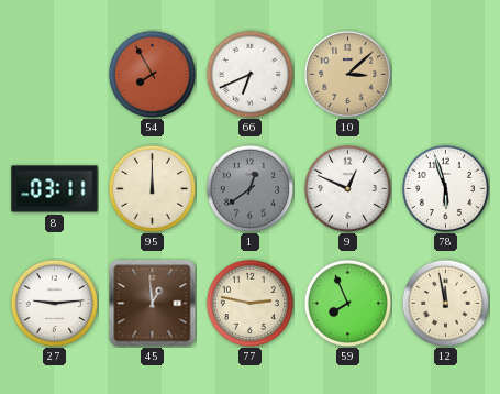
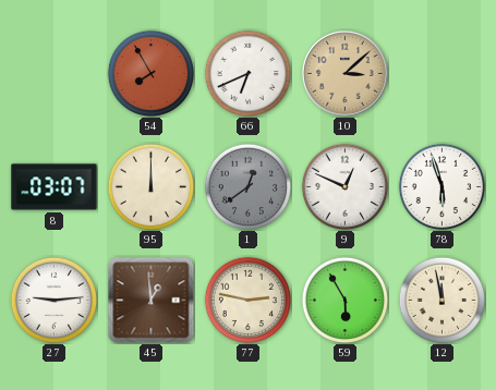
8: 03:11 -> 03:07
59: 7:56 -> 5:55
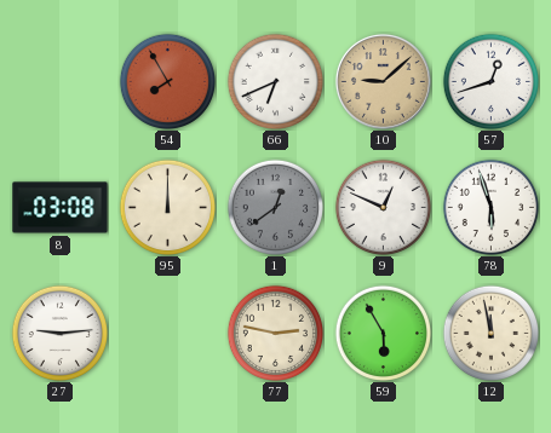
10: 3:08 -> 9:08
57: none -> 12:42
8: 03:07 -> 03:08
45: 12:59 -> none
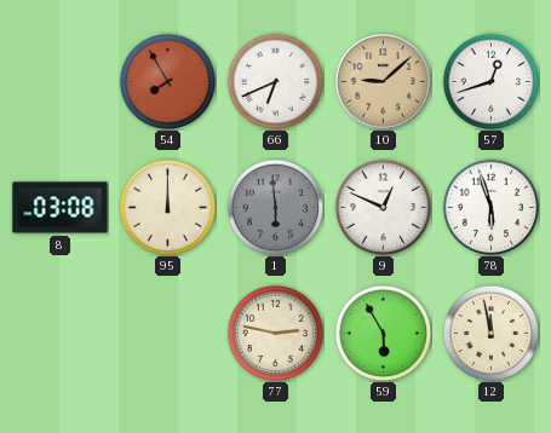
1: 12:39 -> 5:59
27: 9:14 -> none
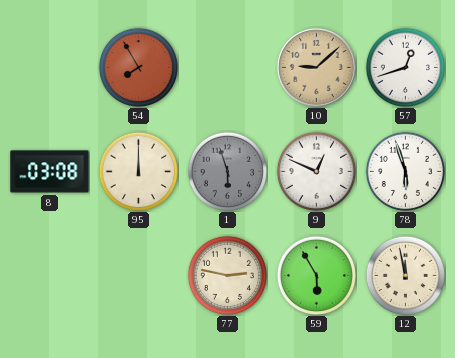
66: 6:41 -> none
1: 5:59 -> 5:57
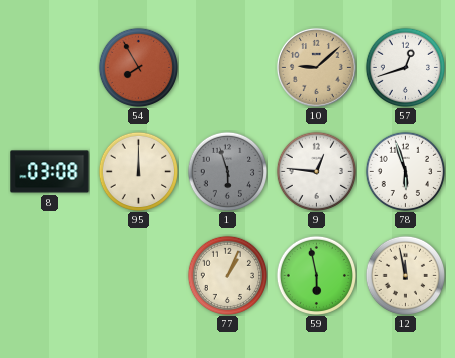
9: 12:49 -> 12:46
77: 2:47 -> 1:04
59: 5:55 -> 5:58
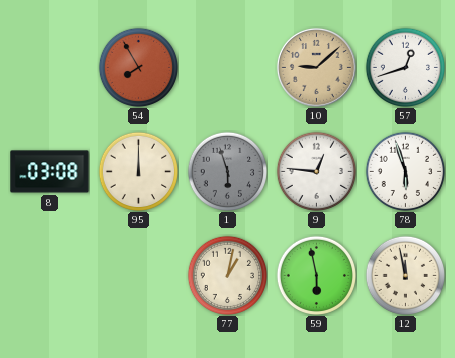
77: 1:04 -> 1:02
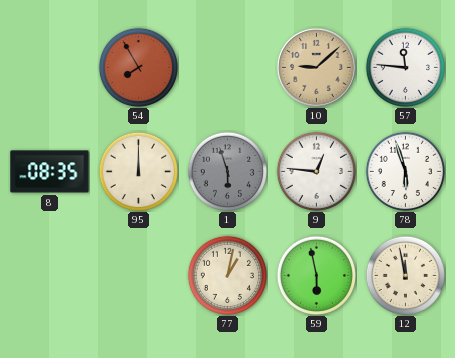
57: 12:42 -> 11:46
8: 03:08 -> 08:35
